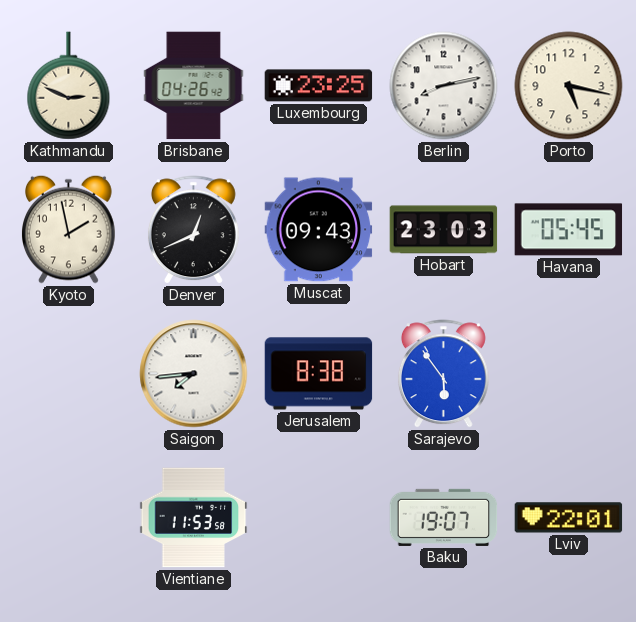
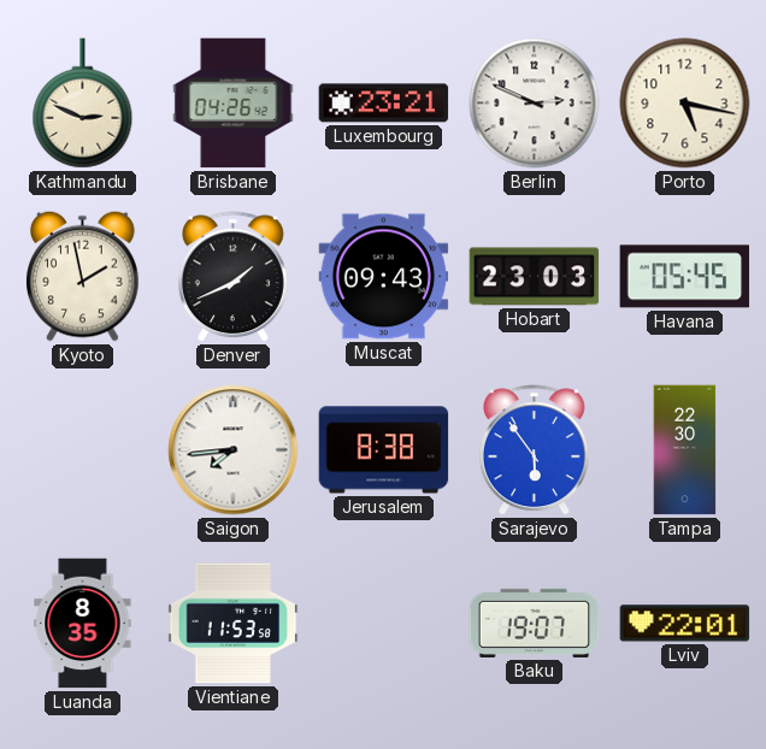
Luxembourg: 23:25 -> 23:21
Berlin: 8:13 -> 2:49
Denver: 12:41 -> 1:41
Tampa: none -> 22:30
Luanda: none -> 8:35
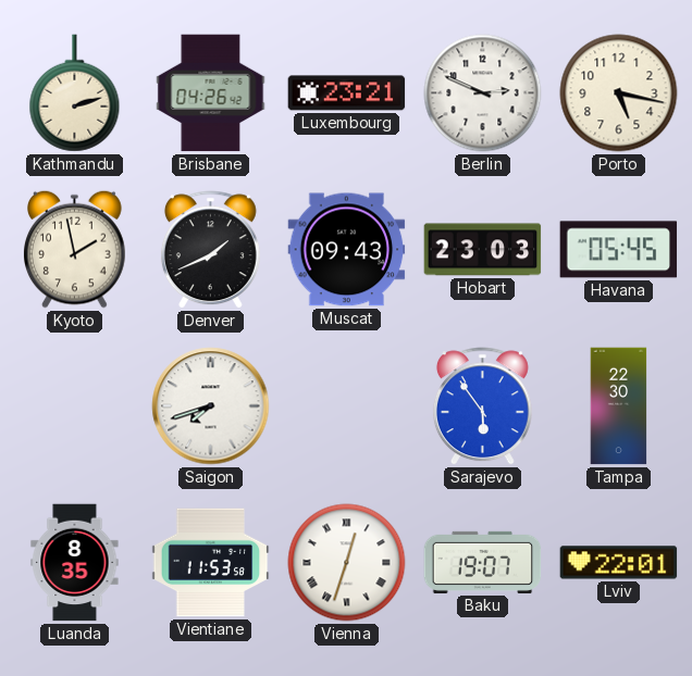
Kathmandu: 2:49 -> 2:12
Saigon: 7:44 -> 7:42
Jerusalem: 8:38 -> none
Vienna: none -> 12:33
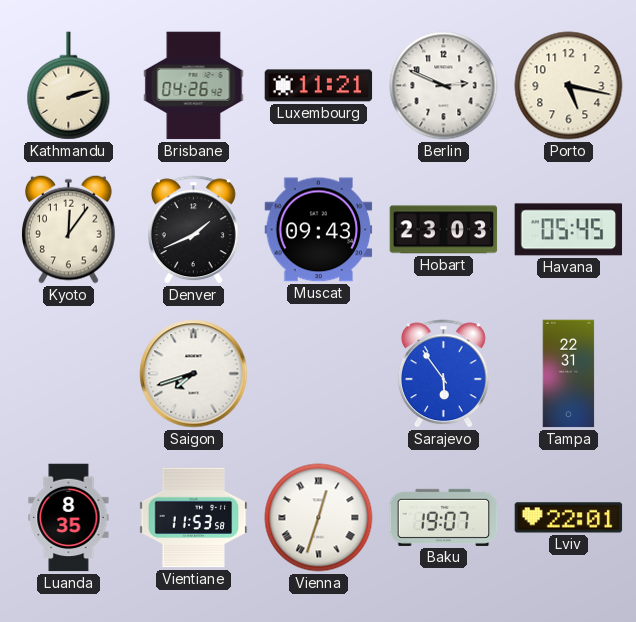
Luxembourg: 23:21 -> 11:21
Kyoto: 1:58 -> 12:06
Tampa: 22:30 -> 22:31
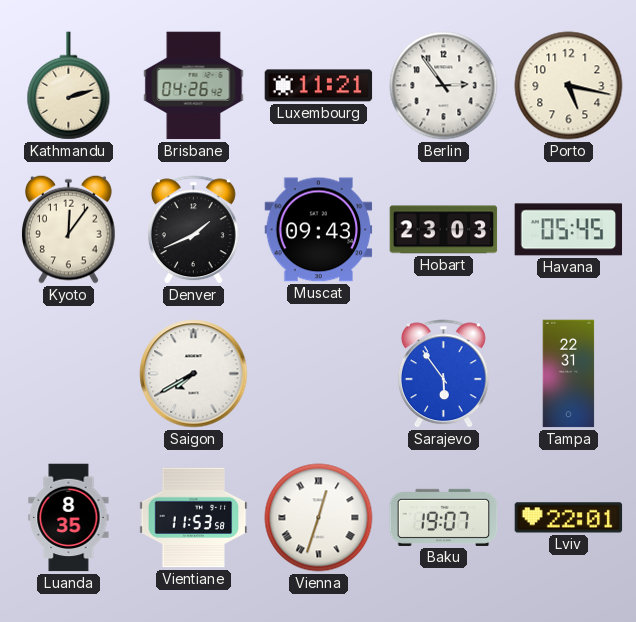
Berlin: 2:49 -> 2:54
Saigon: 7:42 -> 7:40
